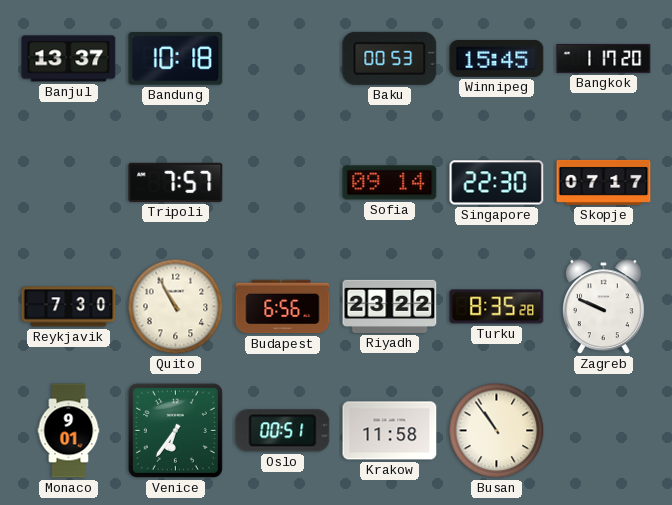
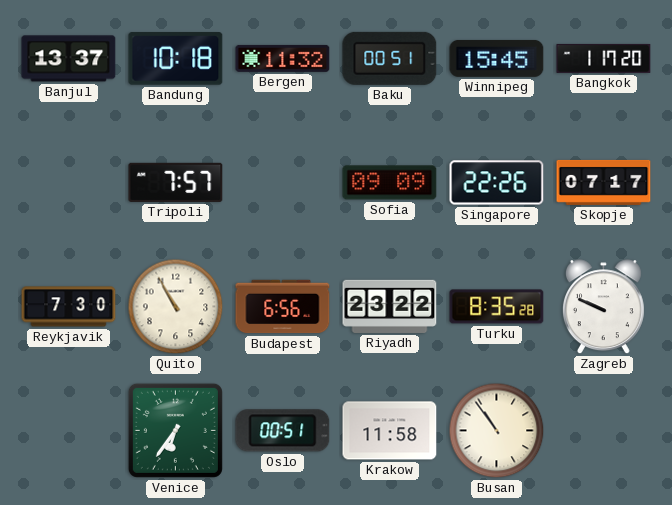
Bergen: none -> 11:32
Baku: 00:53 -> 00:51
Sofia: 09:14 -> 09:09
Singapore: 22:30 -> 22:26
Monaco: 9:01 -> none
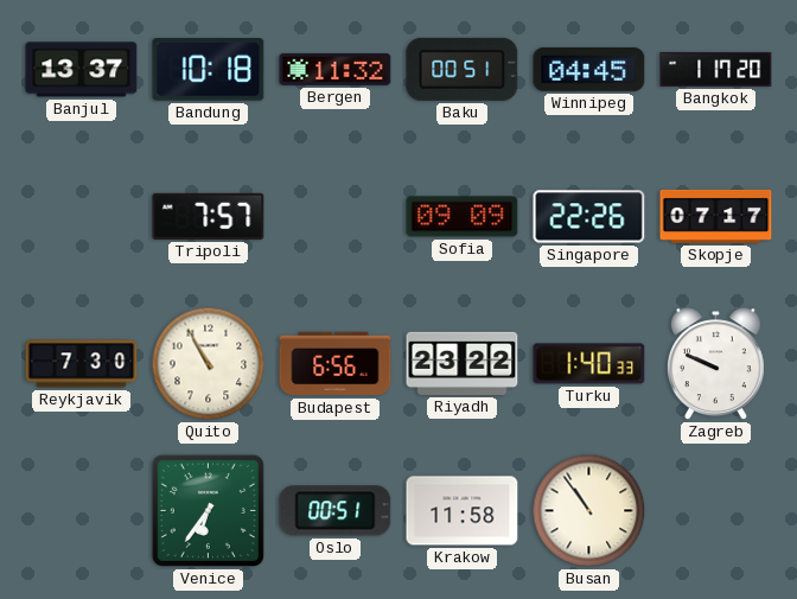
Winnipeg: 15:45 -> 04:45
Turku: 8:35 -> 1:40
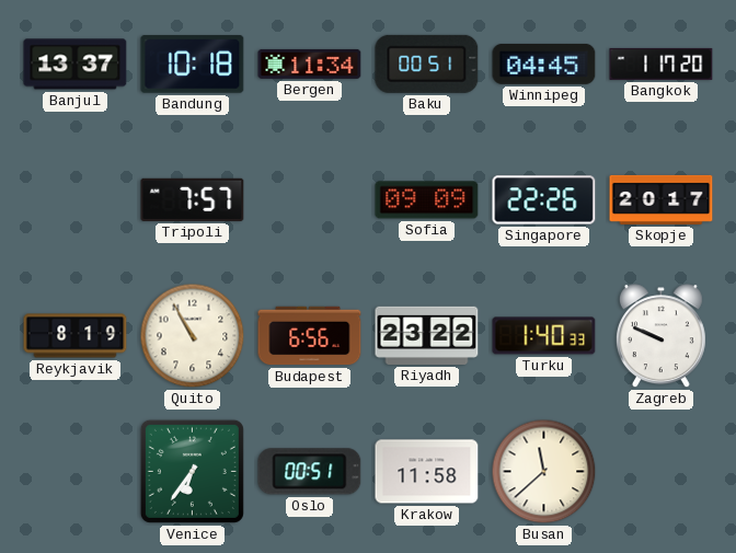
Bergen: 11:32 -> 11:34
Skopje: 07:17 -> 20:17
Reykjavik: 7:30 -> 8:19
Busan: 10:54 -> 11:38
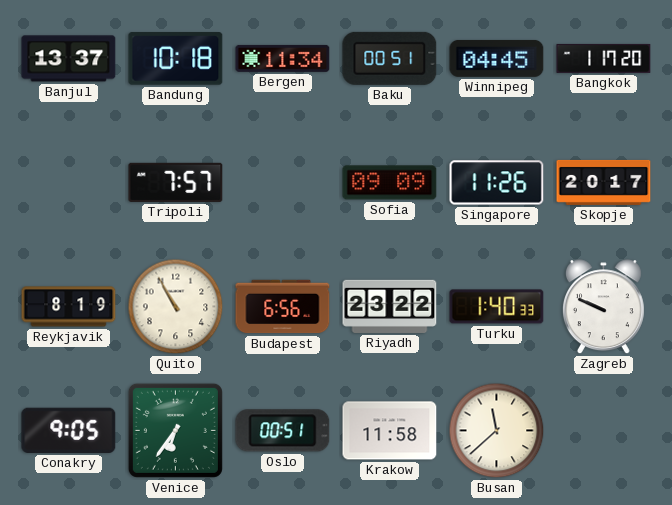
Singapore: 22:26 -> 11:26
Conakry: none -> 9:05
